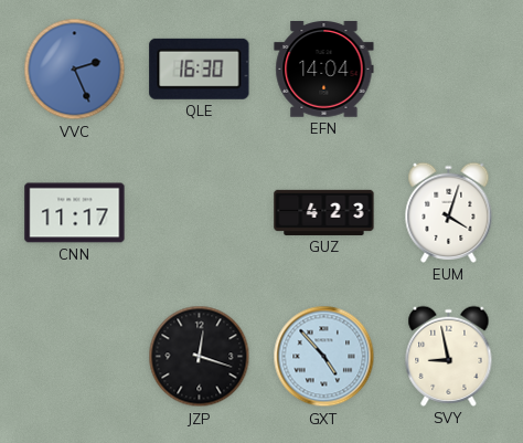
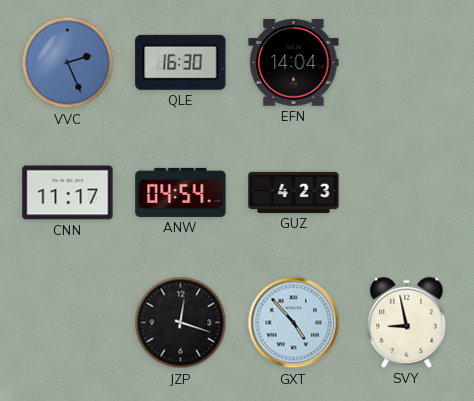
ANW: none -> 04:54
EUM: 4:03 -> none
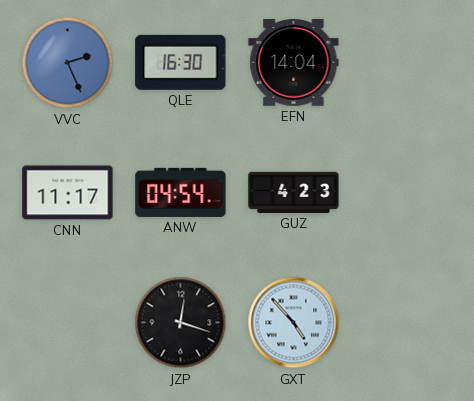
SVY: 8:58 -> none
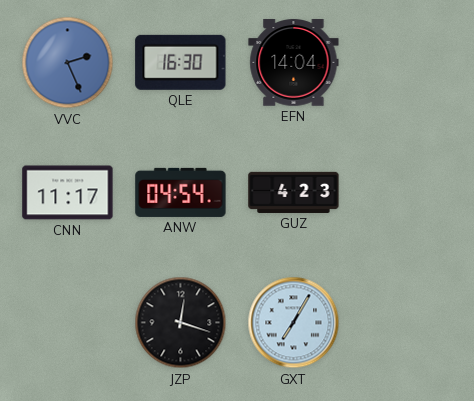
GXT: 4:53 -> 7:05
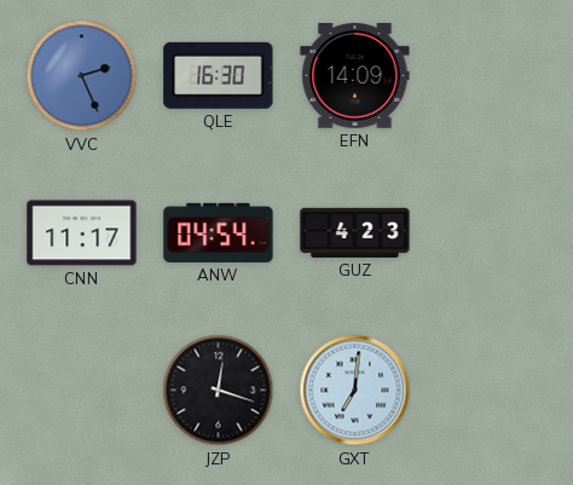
EFN: 14:04 -> 14:09
GXT: 7:05 -> 7:01
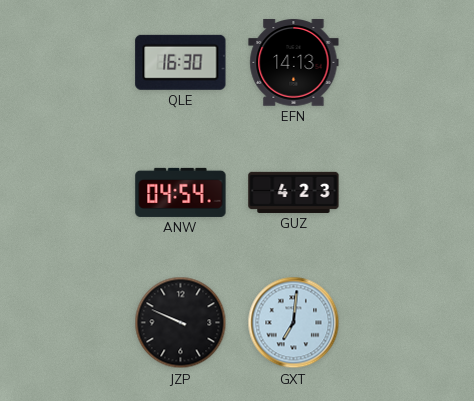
VVC: 2:26 -> none
EFN: 14:09 -> 14:13
CNN: 11:17 -> none
JZP: 12:18 -> 9:49
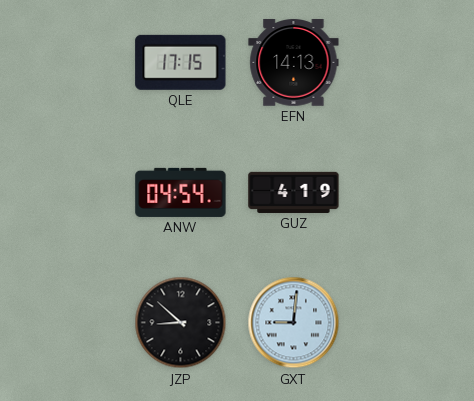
QLE: 16:30 -> 17:15
GUZ: 4:23 -> 4:19
JZP: 9:49 -> 8:52
GXT: 7:01 -> 9:01
